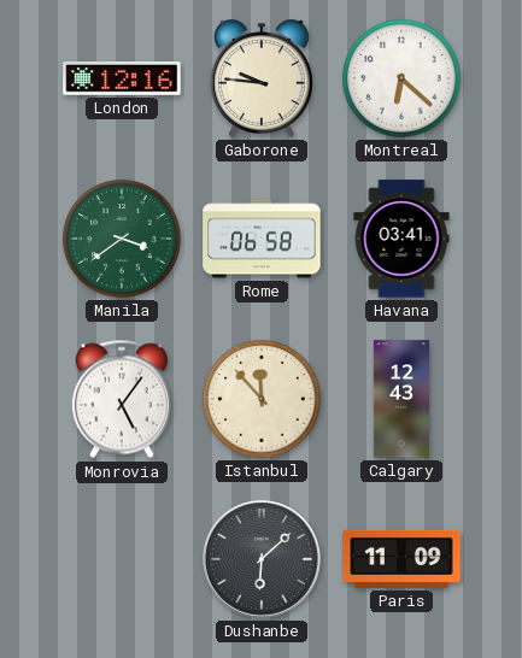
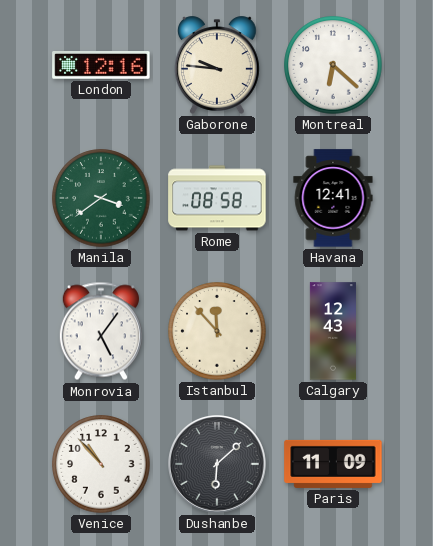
Rome: 06:58 -> 08:58
Havana: 03:41 -> 12:41
Venice: none -> 10:53
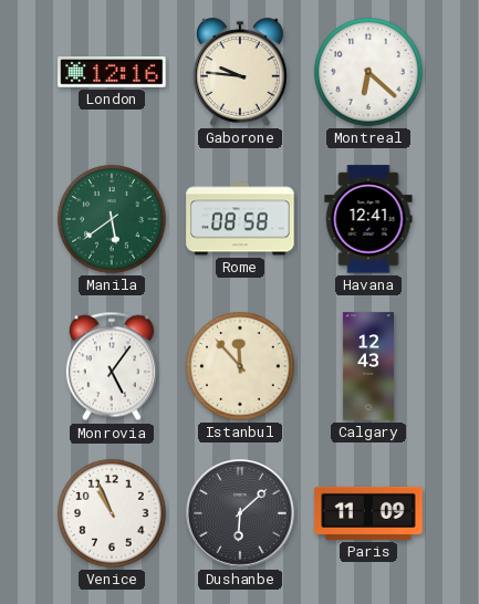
Manila: 3:39 -> 5:39
Venice: 10:53 -> 10:56
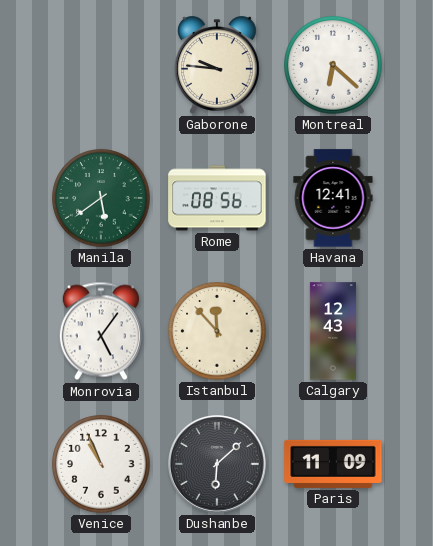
London: 12:16 -> none
Rome: 08:58 -> 08:56
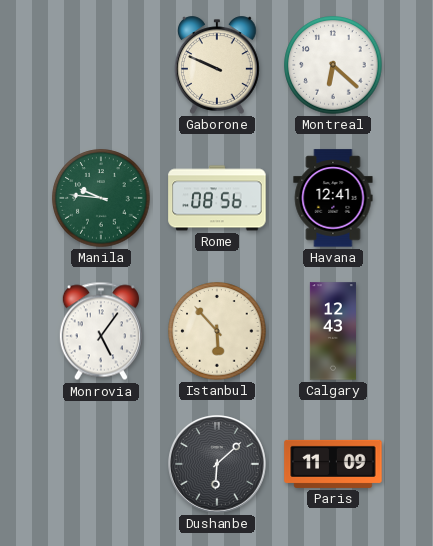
Gaborone: 9:46 -> 9:49
Manila: 5:39 -> 9:46
Istanbul: 11:53 -> 5:53
Venice: 10:56 -> none
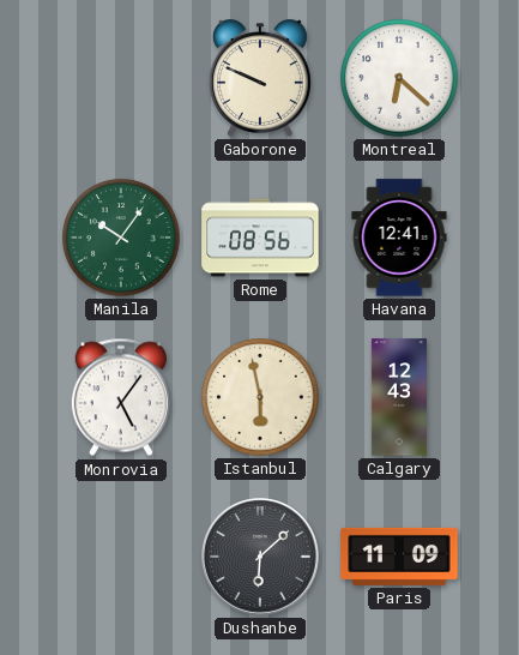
Manila: 9:46 -> 10:06
Istanbul: 5:53 -> 5:58
